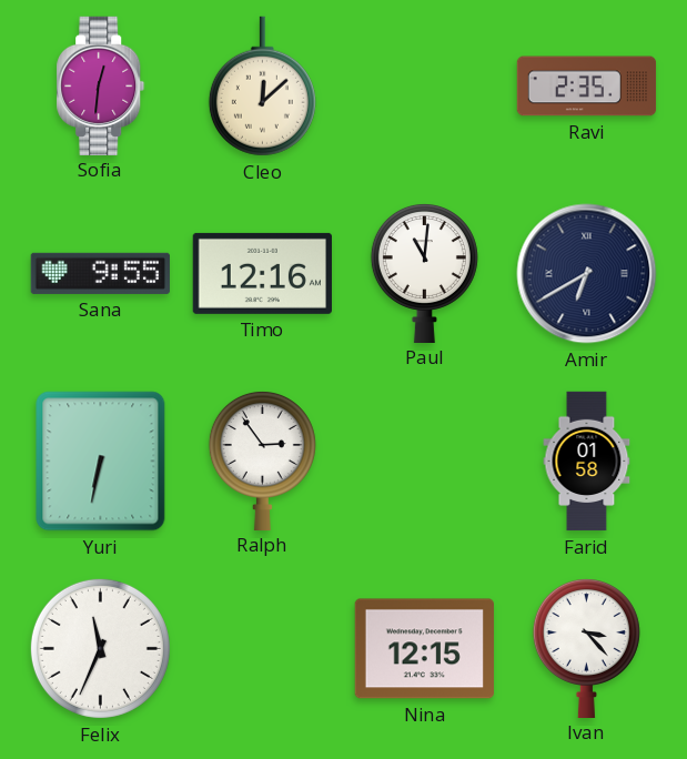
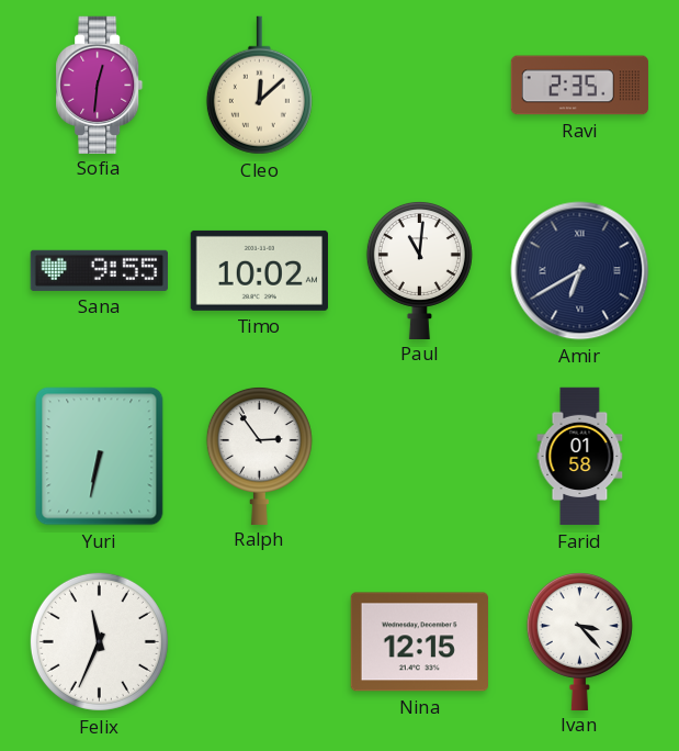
Timo: 12:16 -> 10:02
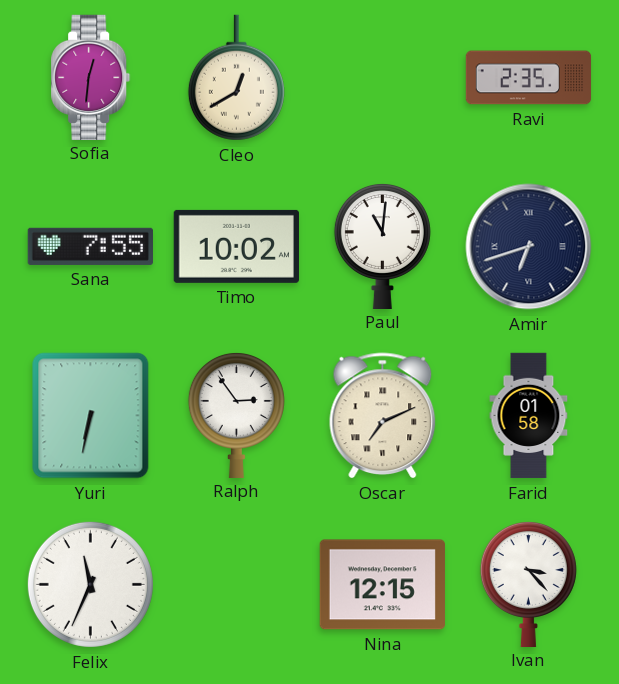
Cleo: 12:08 -> 12:40
Sana: 9:55 -> 7:55
Amir: 6:40 -> 6:42
Oscar: none -> 7:11
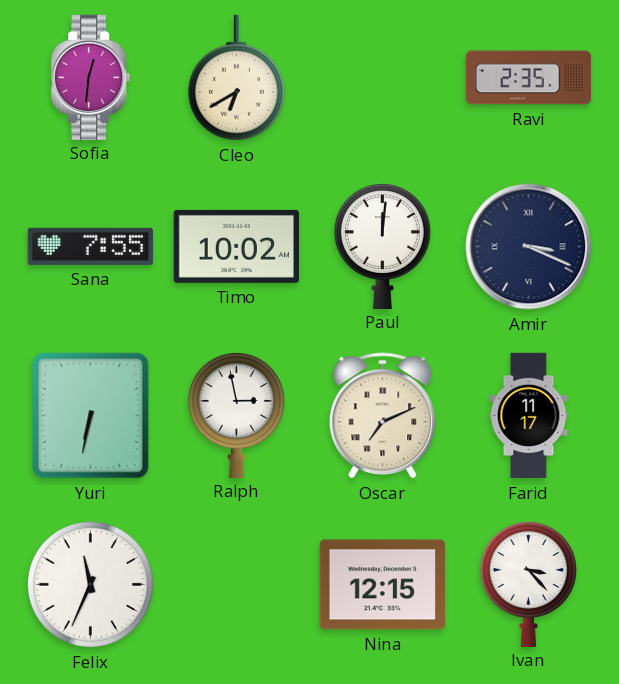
Cleo: 12:40 -> 6:40
Paul: 11:01 -> 12:01
Amir: 6:42 -> 3:19
Ralph: 2:54 -> 2:58
Farid: 01:58 -> 11:17
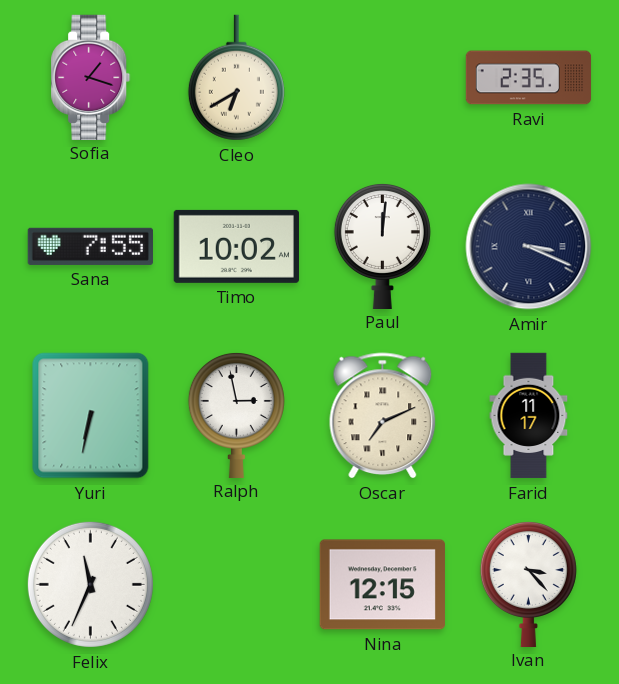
Sofia: 12:31 -> 1:18
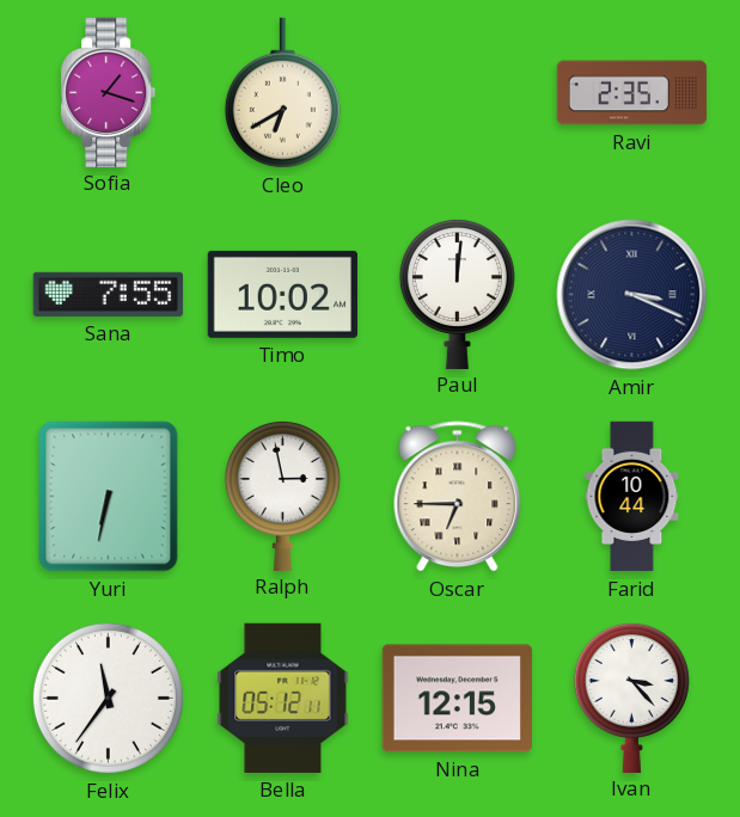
Oscar: 7:11 -> 6:45
Farid: 11:17 -> 10:44
Felix: 11:34 -> 11:36
Bella: none -> 05:12
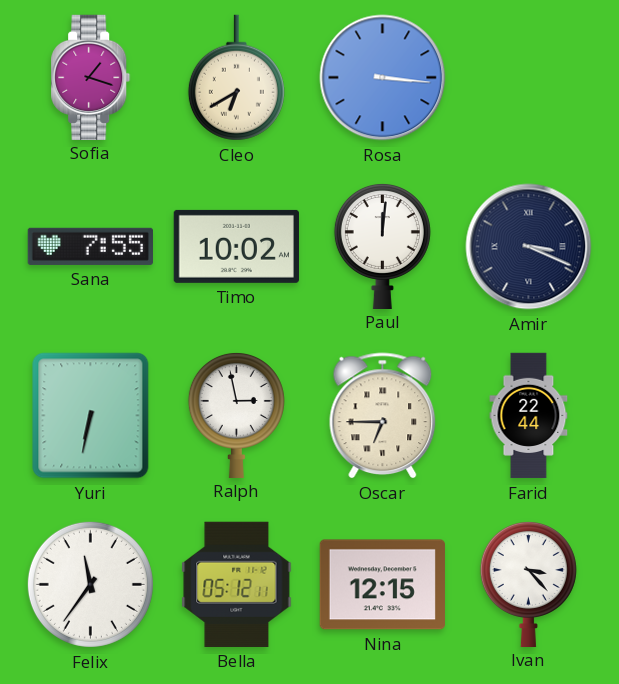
Rosa: none -> 3:16
Ravi: 2:35 -> none
Farid: 10:44 -> 22:44
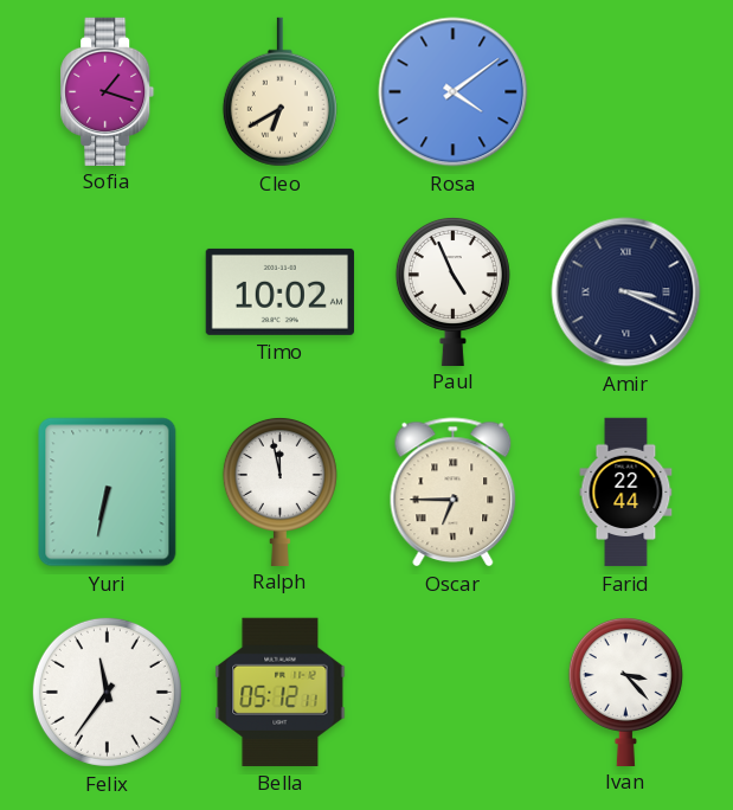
Rosa: 3:16 -> 4:09
Sana: 7:55 -> none
Paul: 12:01 -> 4:56
Ralph: 2:58 -> 11:58
Nina: 12:15 -> none
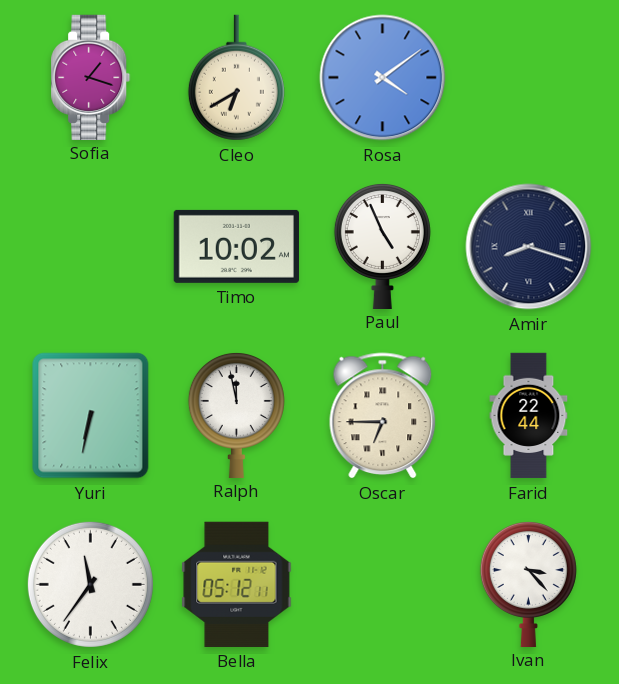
Amir: 3:19 -> 8:18
